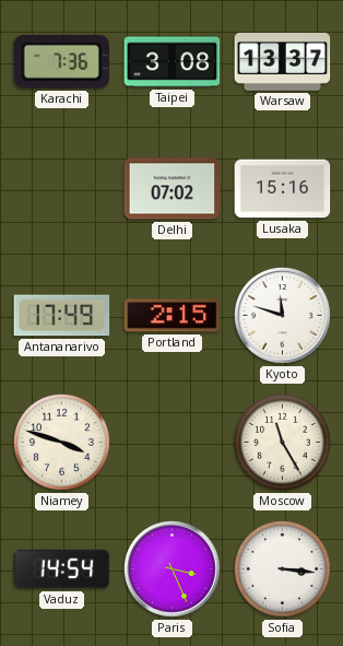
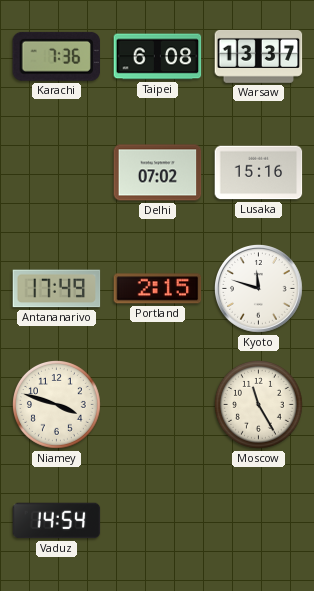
Taipei: 3:08 -> 6:08
Paris: 3:26 -> none
Sofia: 3:16 -> none
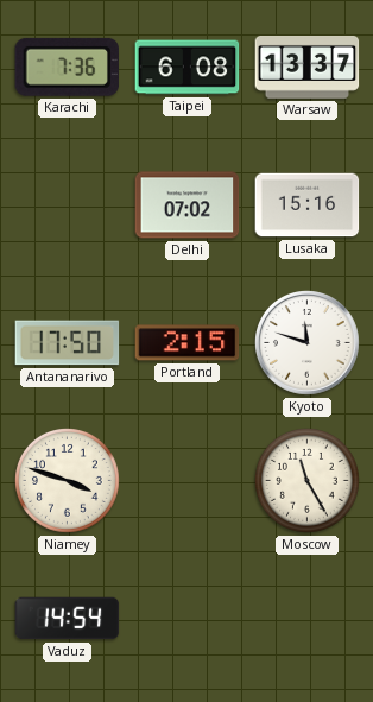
Antananarivo: 17:49 -> 17:50
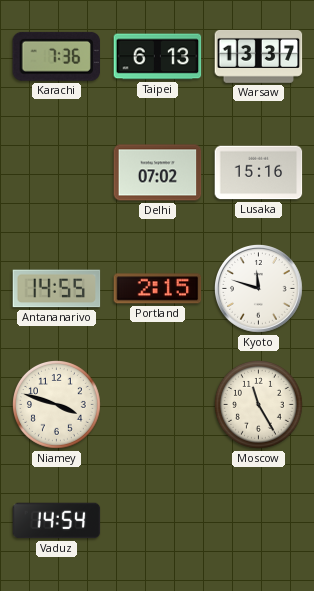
Taipei: 6:08 -> 6:13
Antananarivo: 17:50 -> 14:55
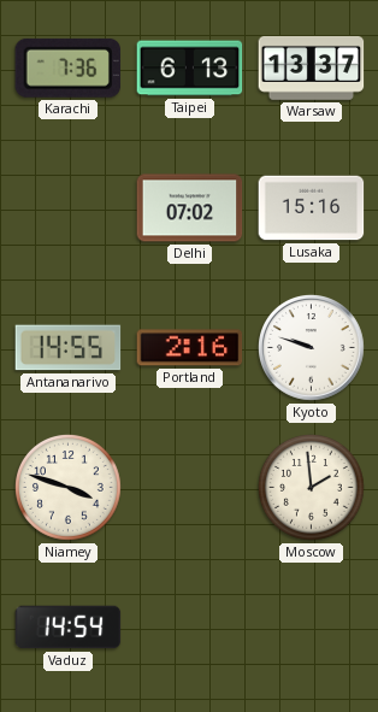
Portland: 2:15 -> 2:16
Kyoto: 11:48 -> 9:48
Moscow: 11:25 -> 1:59
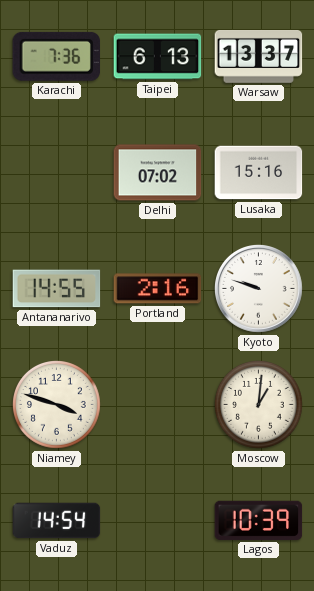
Moscow: 1:59 -> 1:01
Lagos: none -> 10:39
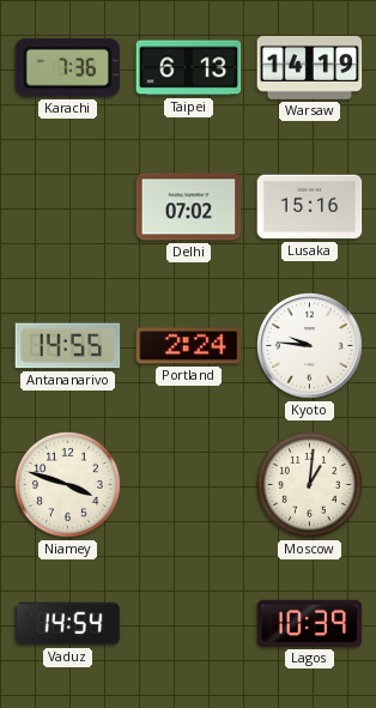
Warsaw: 13:37 -> 14:19
Portland: 2:16 -> 2:24
Kyoto: 9:48 -> 9:46
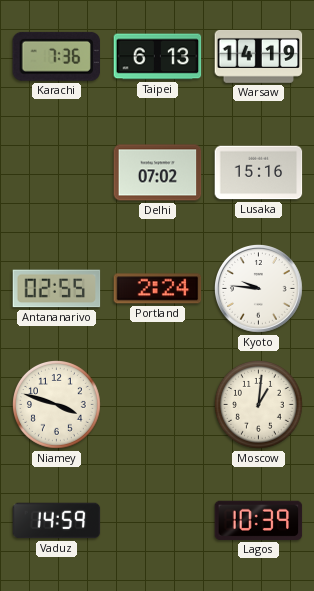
Antananarivo: 14:55 -> 02:55
Vaduz: 14:54 -> 14:59
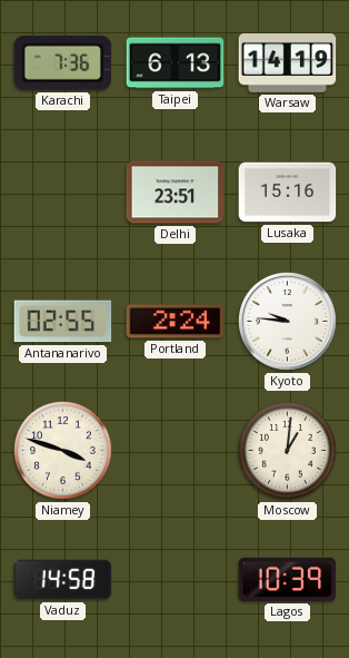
Delhi: 07:02 -> 23:51
Vaduz: 14:59 -> 14:58
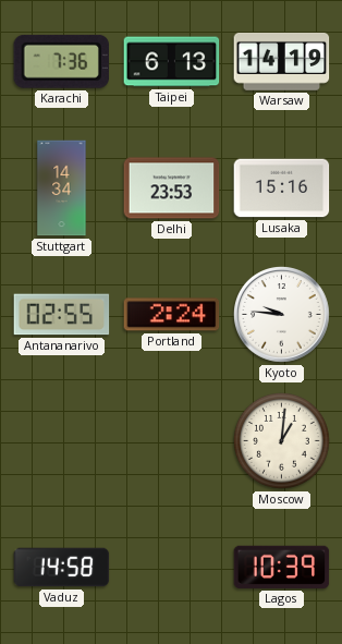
Stuttgart: none -> 14:34
Delhi: 23:51 -> 23:53
Niamey: 3:48 -> none
